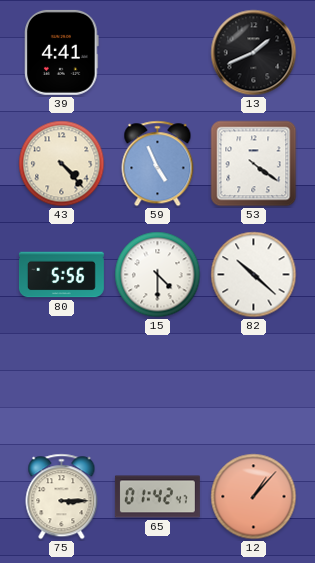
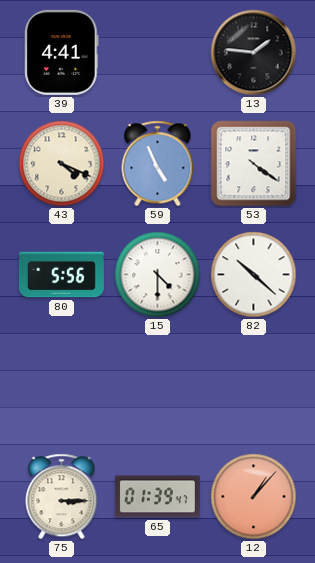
13: 1:41 -> 1:46
43: 4:23 -> 4:19
65: 01:42 -> 01:39
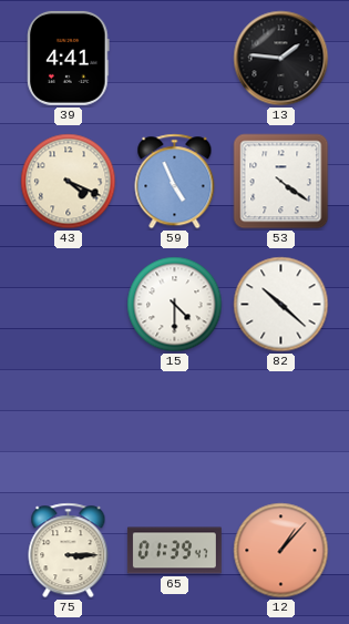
80: 5:56 -> none
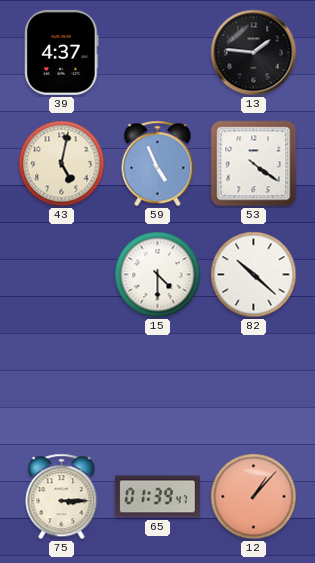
39: 4:41 -> 4:37
43: 4:19 -> 5:02
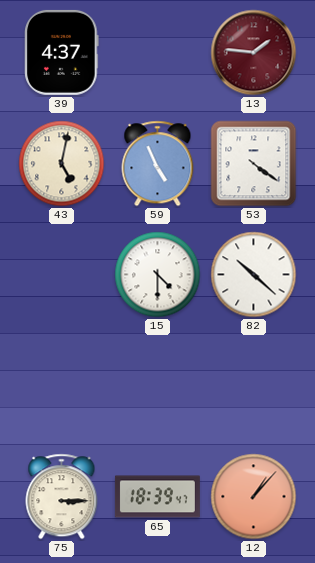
13 dial: black -> burgundy
65: 01:39 -> 18:39
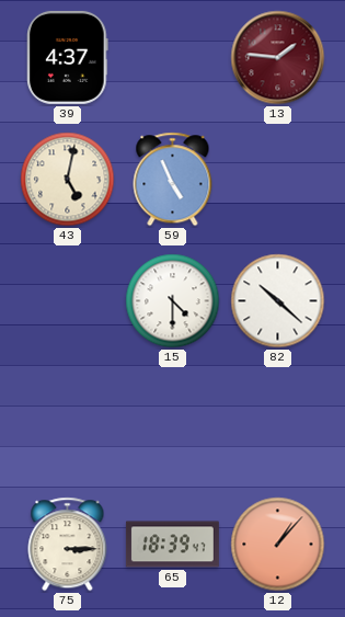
53: 4:21 -> none
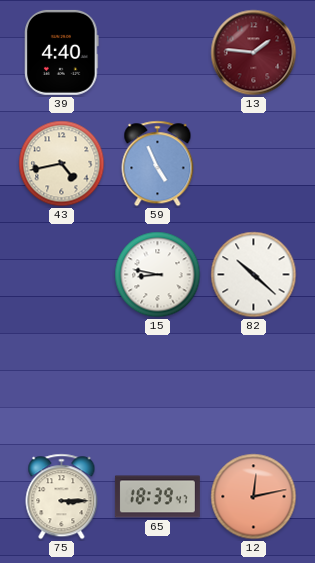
39: 4:37 -> 4:40
43: 5:02 -> 4:43
15: 4:30 -> 8:47
12: 1:07 -> 12:13
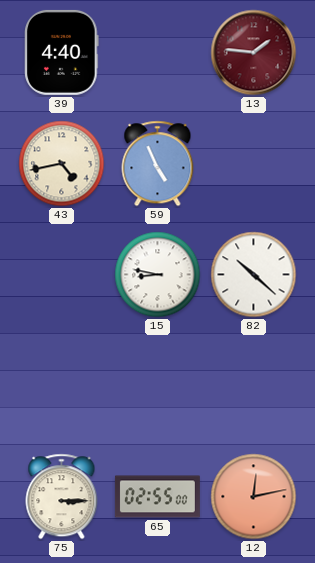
65: 18:39 -> 02:55
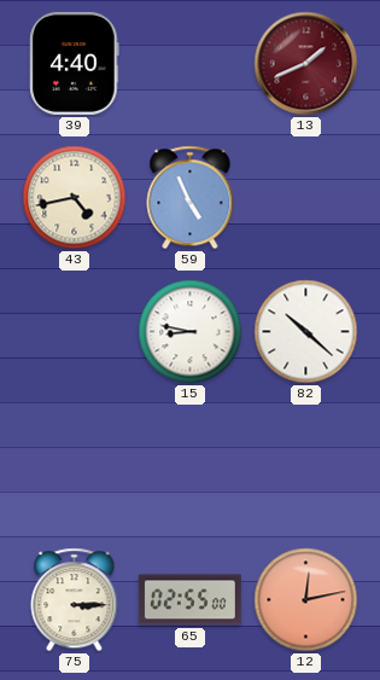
13: 1:46 -> 1:41
